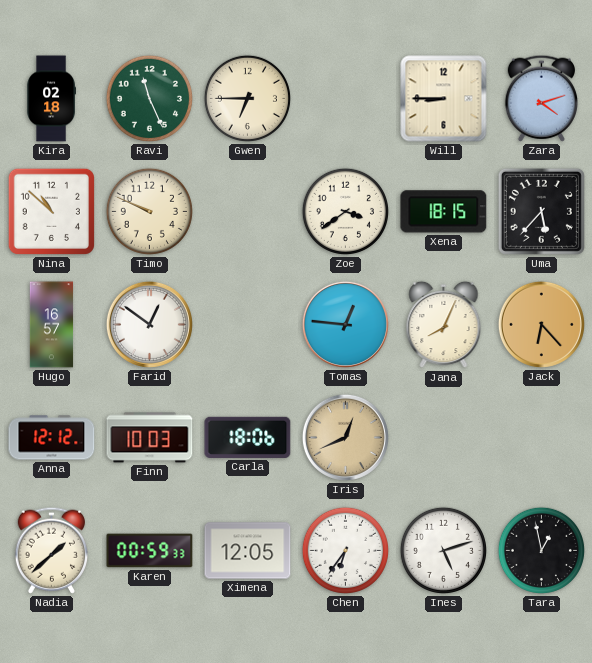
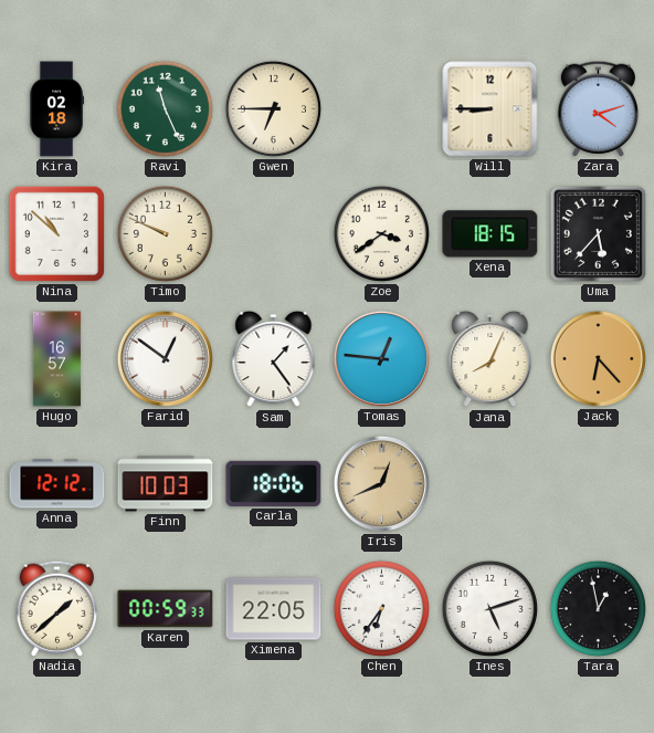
Sam: none -> 1:24
Ximena: 12:05 -> 22:05
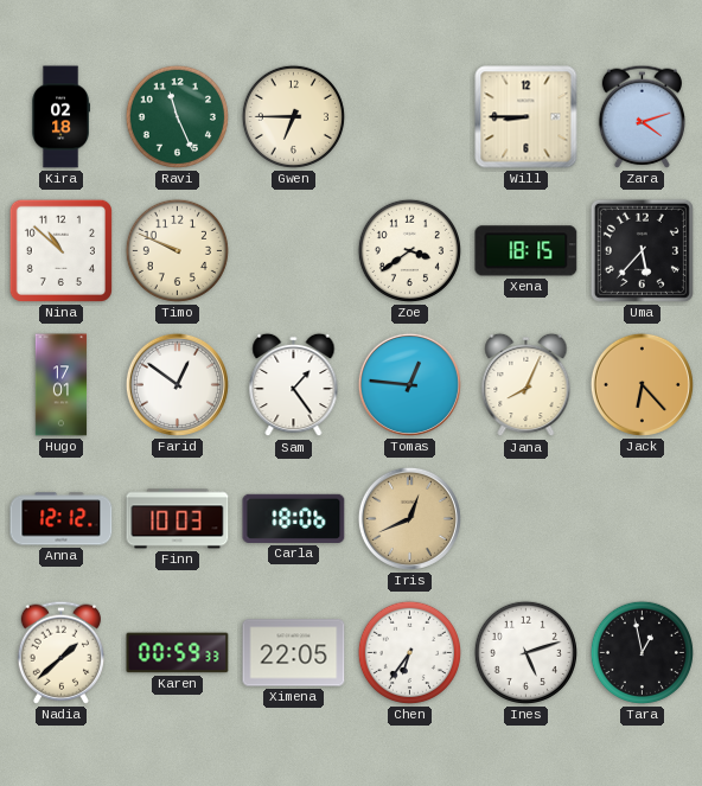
Hugo: 16:57 -> 17:01
